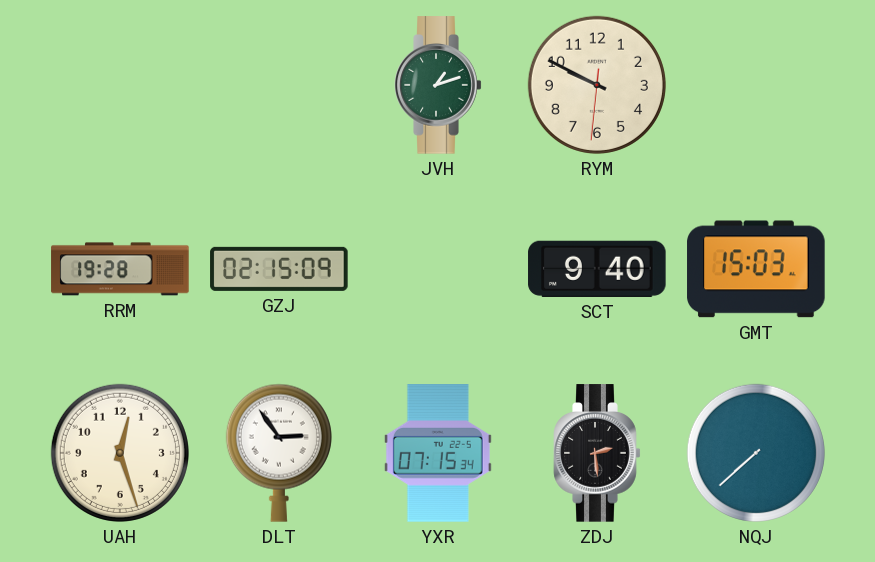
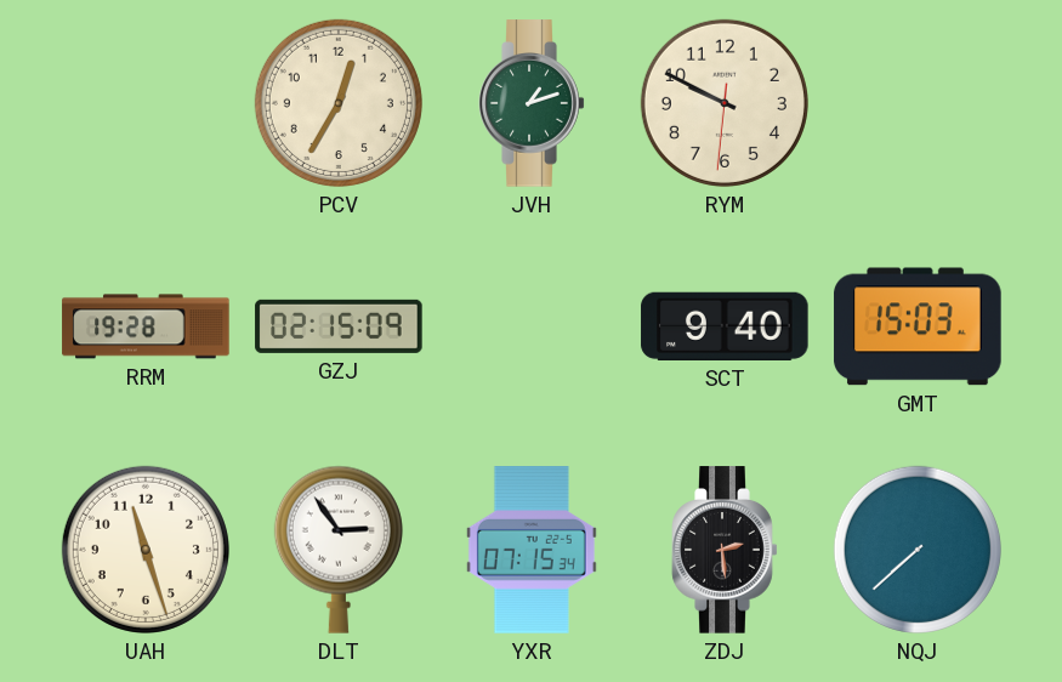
PCV: none -> 12:35
UAH: 12:27 -> 11:27
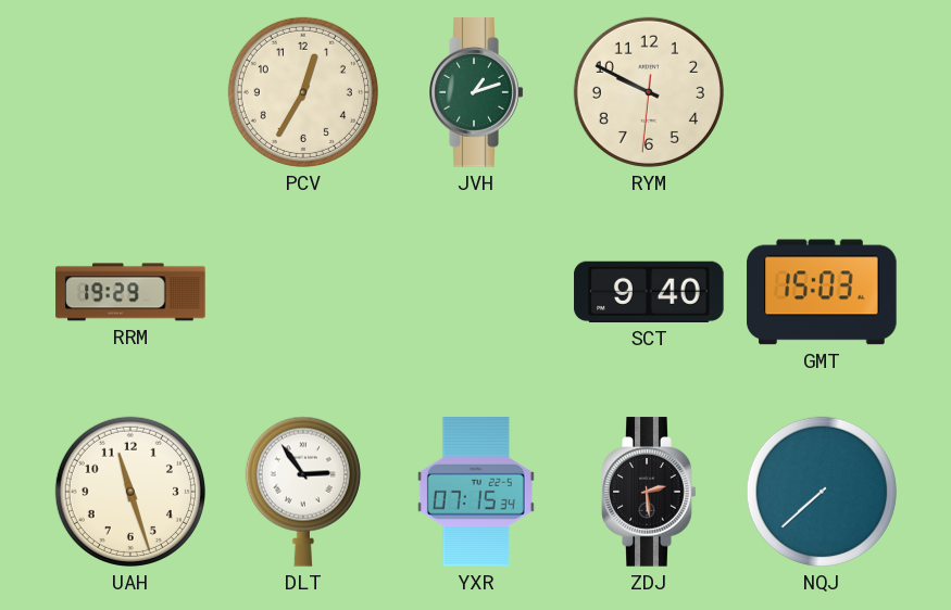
RRM: 19:28 -> 19:29
GZJ: 02:15 -> none
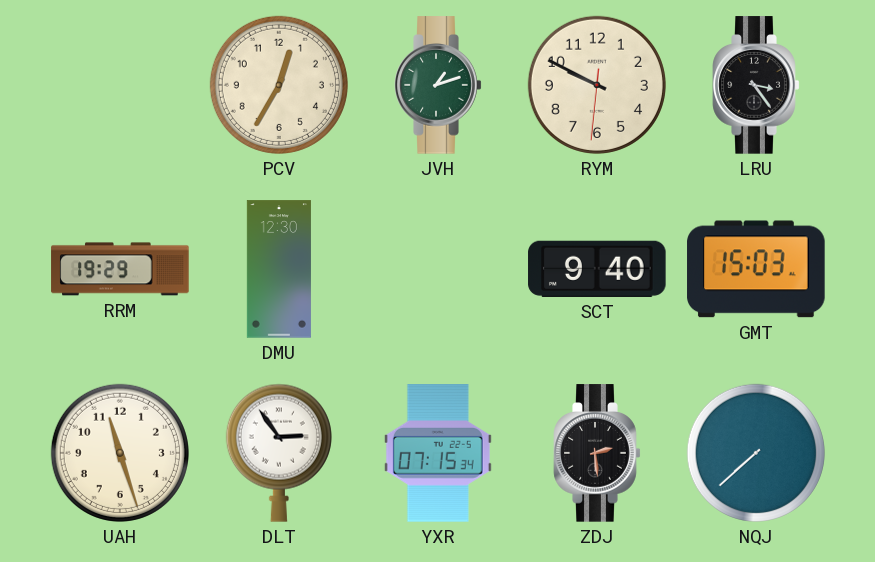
LRU: none -> 3:24
DMU: none -> 12:30
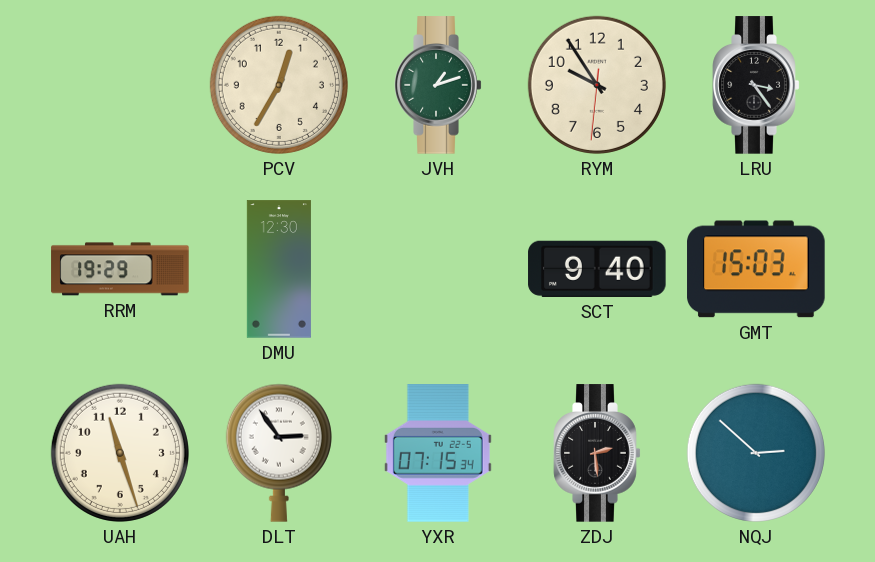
RYM: 9:49 -> 9:54
NQJ: 7:38 -> 2:52
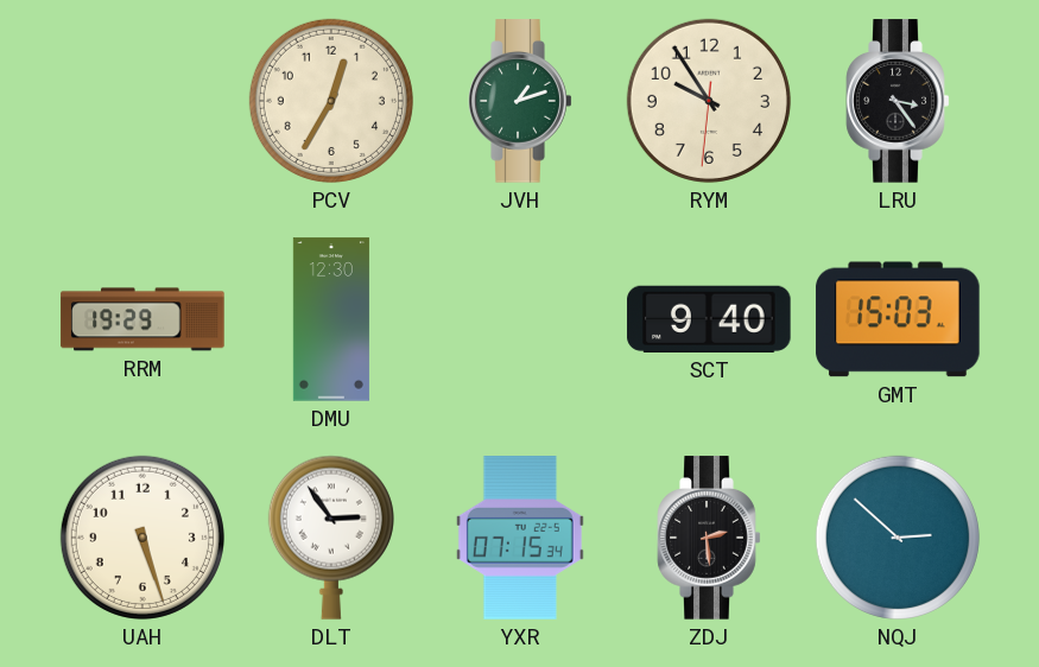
UAH: 11:27 -> 5:27
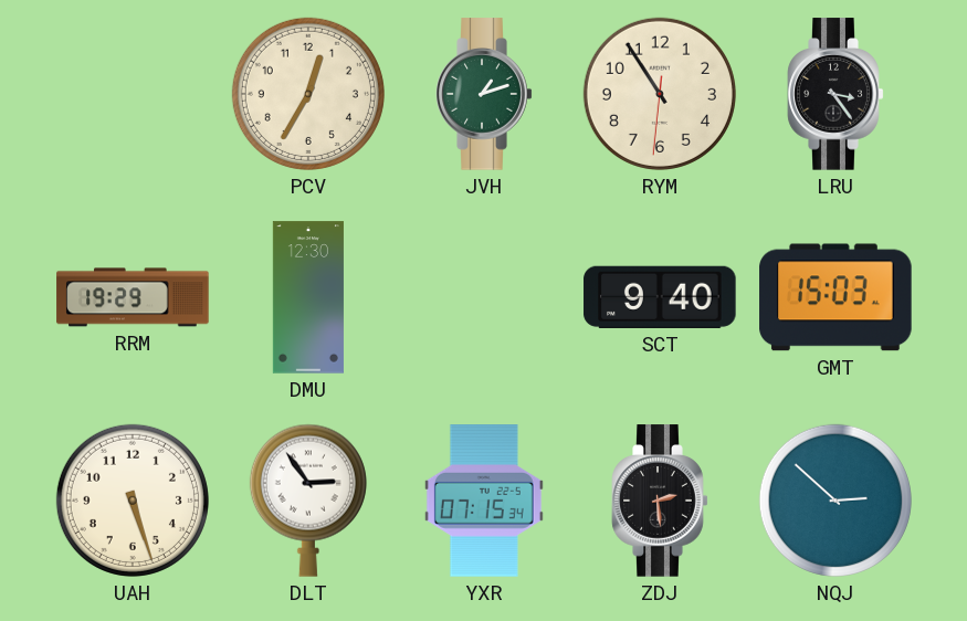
RYM: 9:54 -> 10:54
